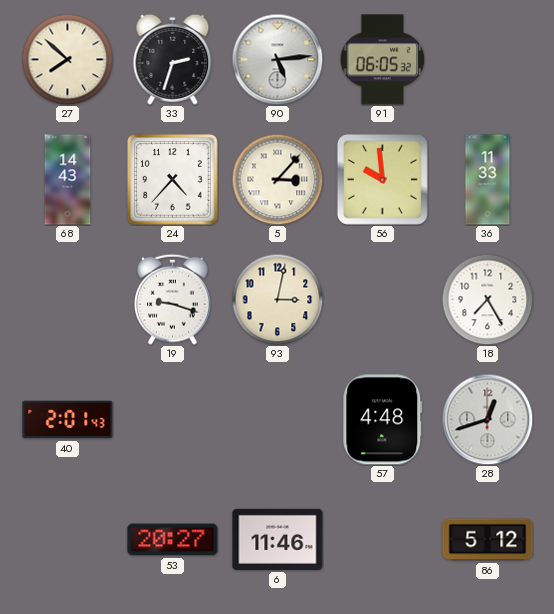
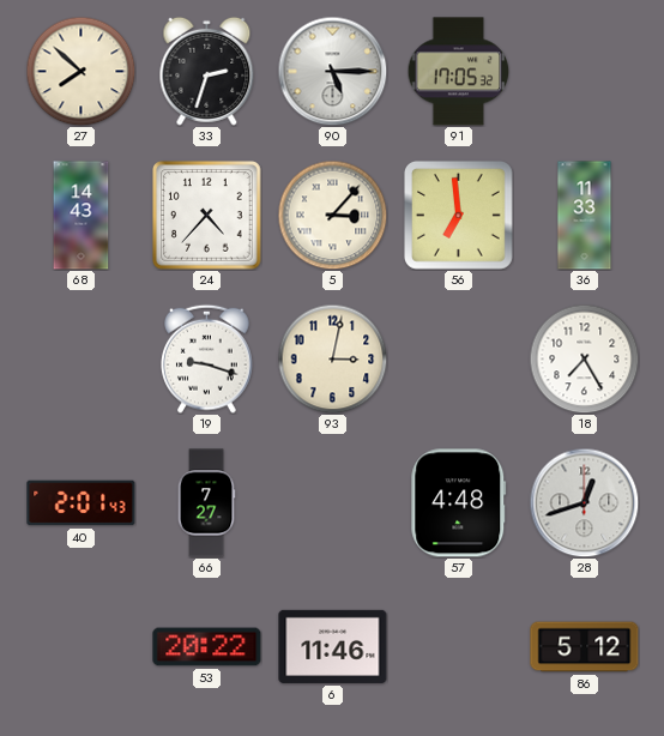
90: 5:14 -> 5:15
91: 06:05 -> 17:05
56: 9:59 -> 6:59
66: none -> 7:27
53: 20:27 -> 20:22
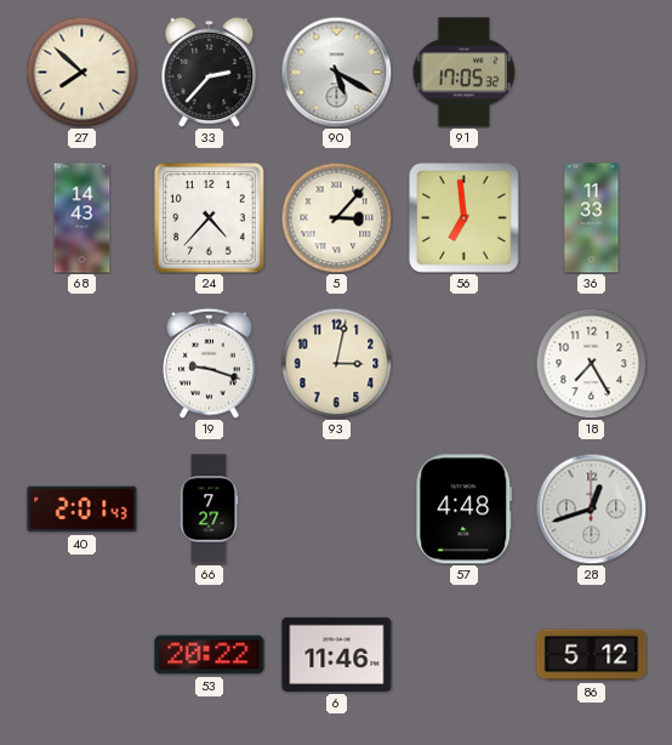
33: 2:33 -> 2:37
90: 5:15 -> 5:20
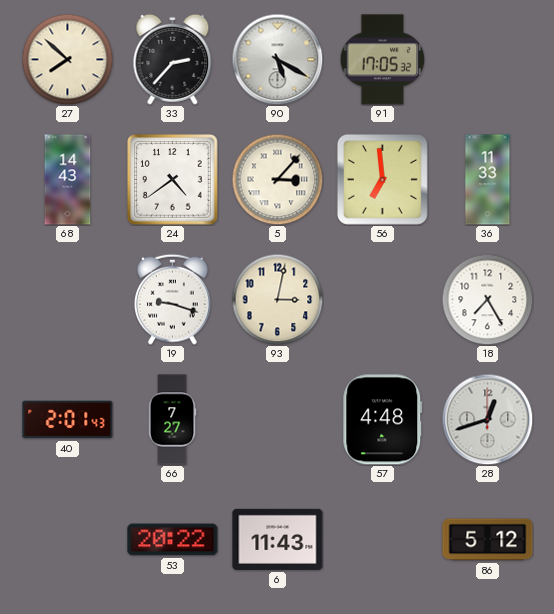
24: 4:37 -> 4:39
6: 11:46 -> 11:43
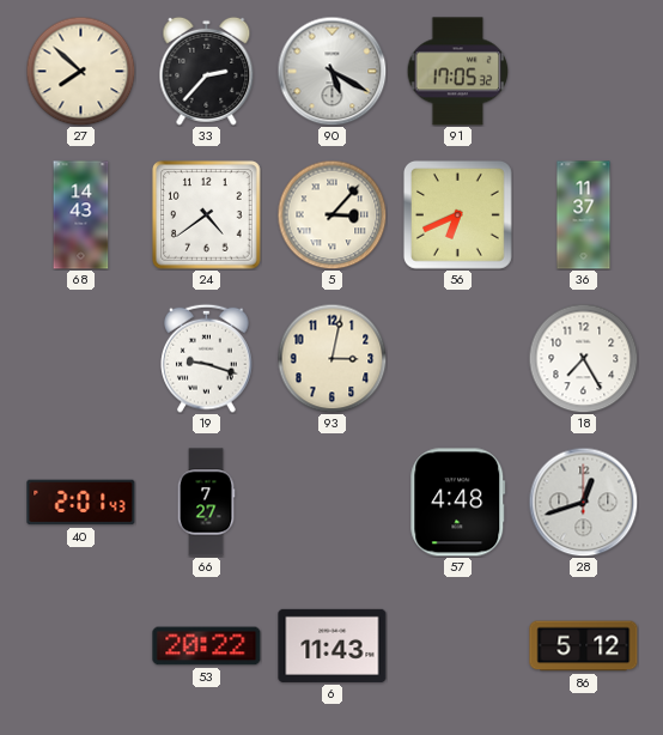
56: 6:59 -> 6:41
36: 11:33 -> 11:37
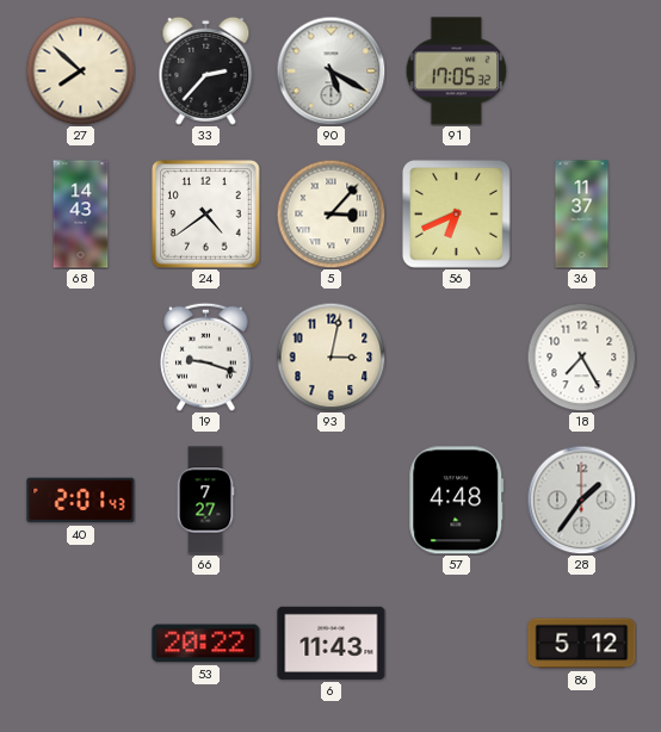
28: 12:42 -> 1:36
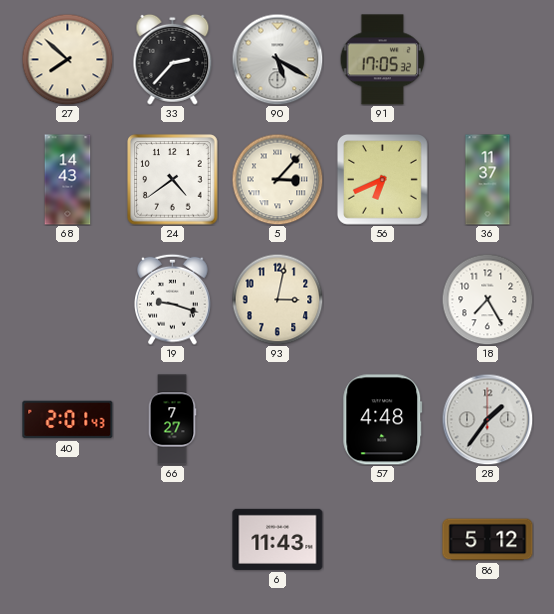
53: 20:22 -> none
